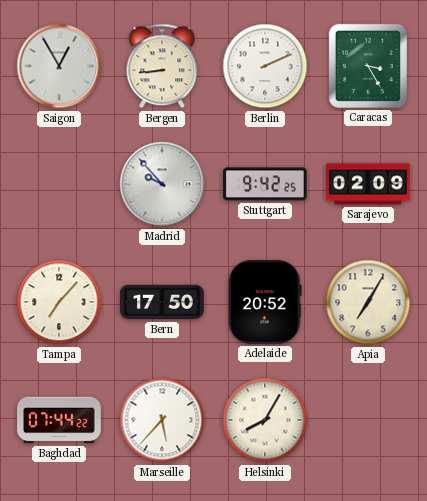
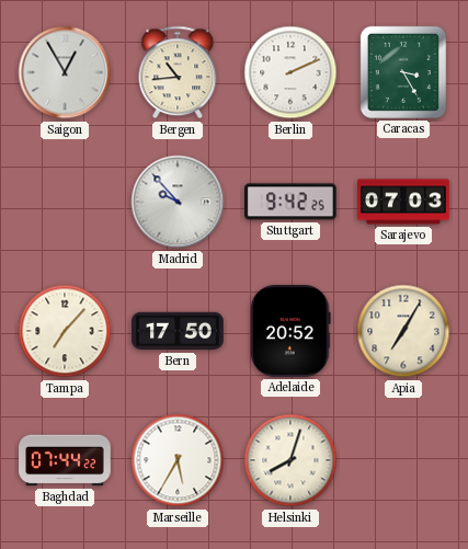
Bergen: 8:44 -> 10:44
Sarajevo: 02:09 -> 07:03
Marseille: 5:37 -> 5:35
Helsinki: 8:05 -> 8:03
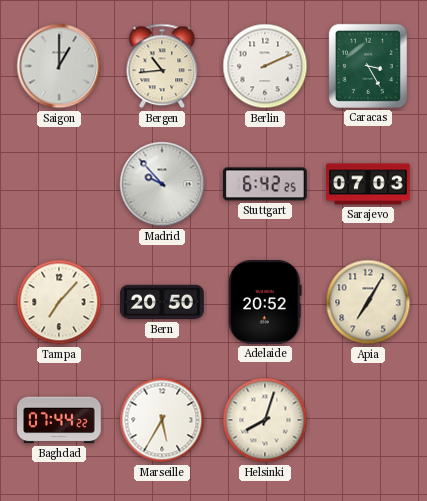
Saigon: 12:55 -> 1:00
Stuttgart: 9:42 -> 6:42
Bern: 17:50 -> 20:50
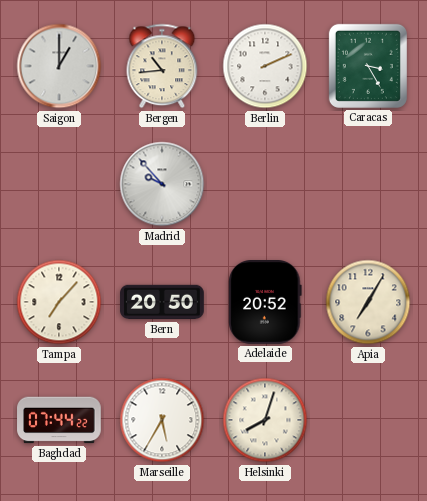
Stuttgart: 6:42 -> none
Sarajevo: 07:03 -> none
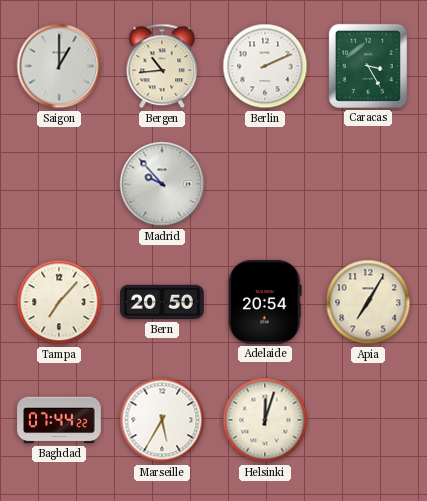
Adelaide: 20:52 -> 20:54
Helsinki: 8:03 -> 12:03
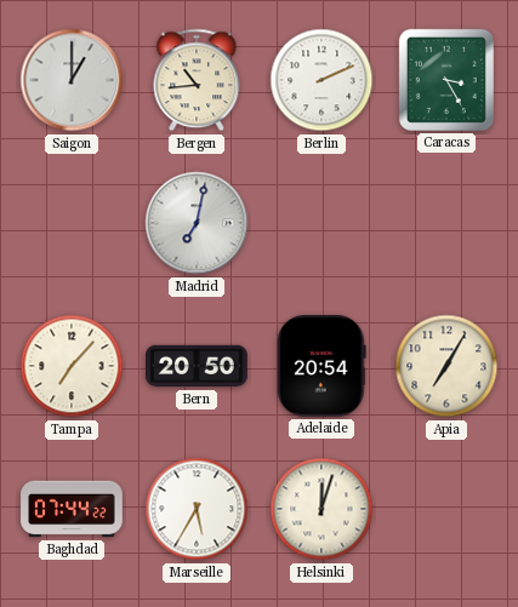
Madrid: 9:53 -> 7:02
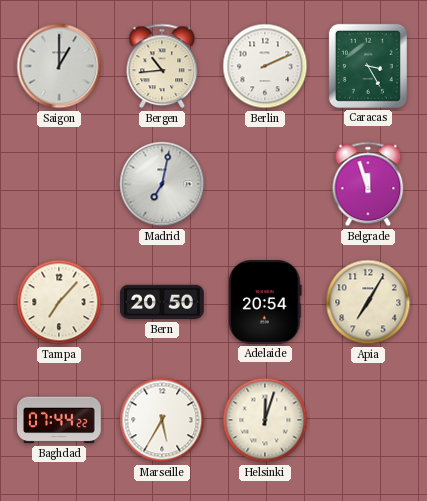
Belgrade: none -> 11:57
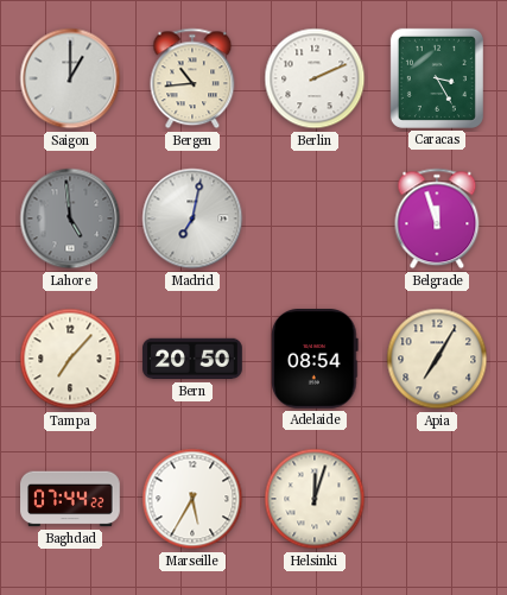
Lahore: none -> 4:59
Adelaide: 20:54 -> 08:54
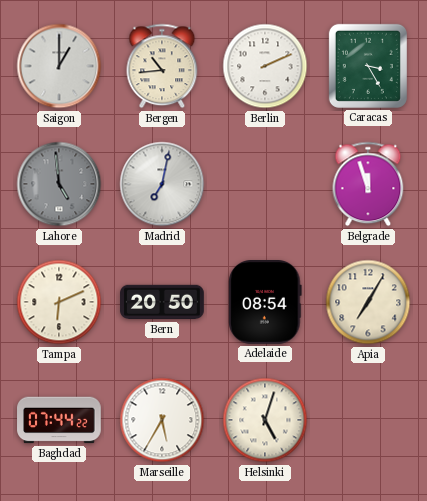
Tampa: 7:07 -> 6:11
Helsinki: 12:03 -> 5:03
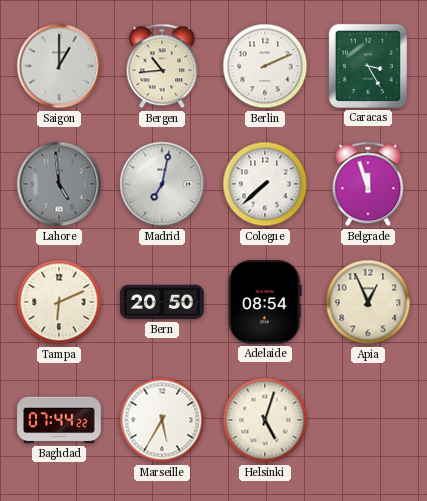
Cologne: none -> 7:38
Apia: 7:05 -> 12:56
